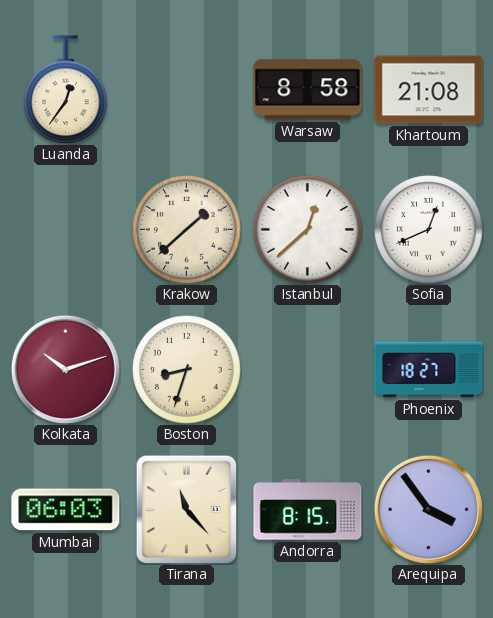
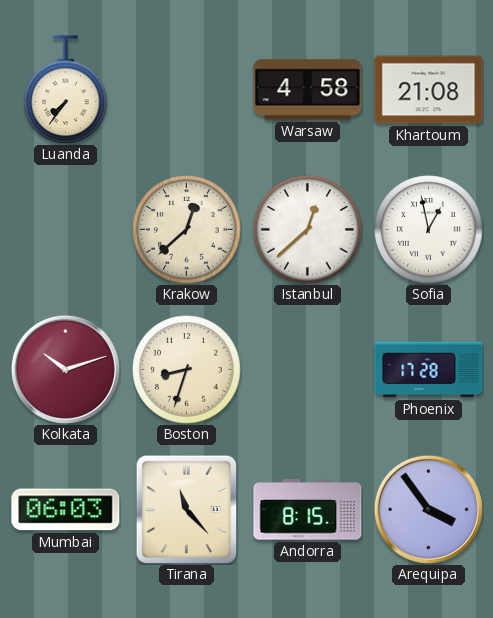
Luanda: 12:36 -> 7:36
Warsaw: 8:58 -> 4:58
Krakow: 1:38 -> 12:38
Sofia: 12:41 -> 12:58
Phoenix: 18:27 -> 17:28
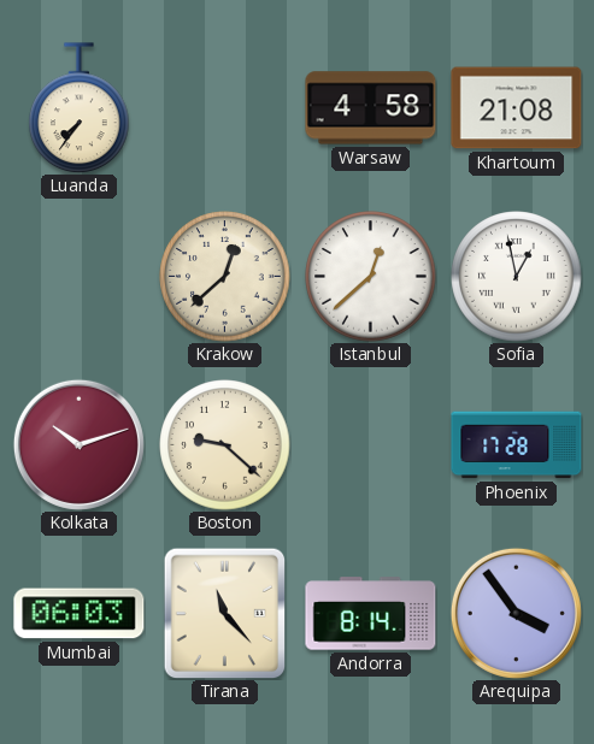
Boston: 8:33 -> 9:22
Andorra: 8:15 -> 8:14
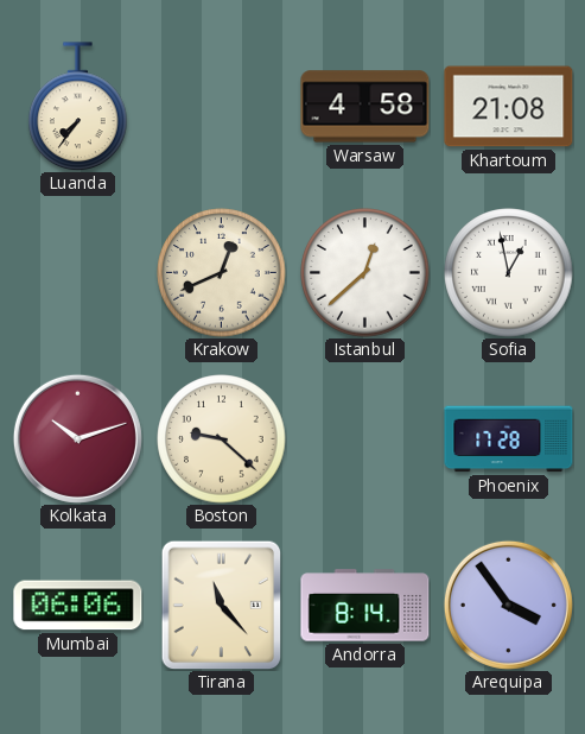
Krakow: 12:38 -> 12:41
Mumbai: 06:03 -> 06:06
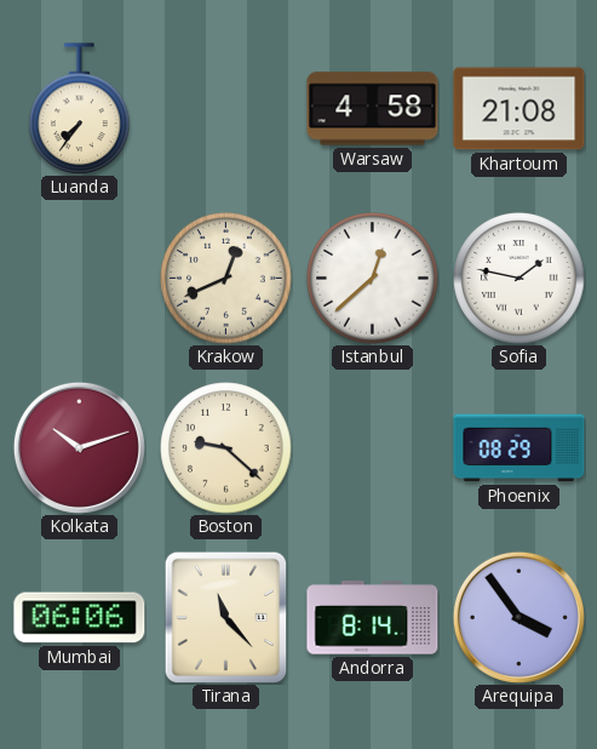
Sofia: 12:58 -> 1:47
Phoenix: 17:28 -> 08:29
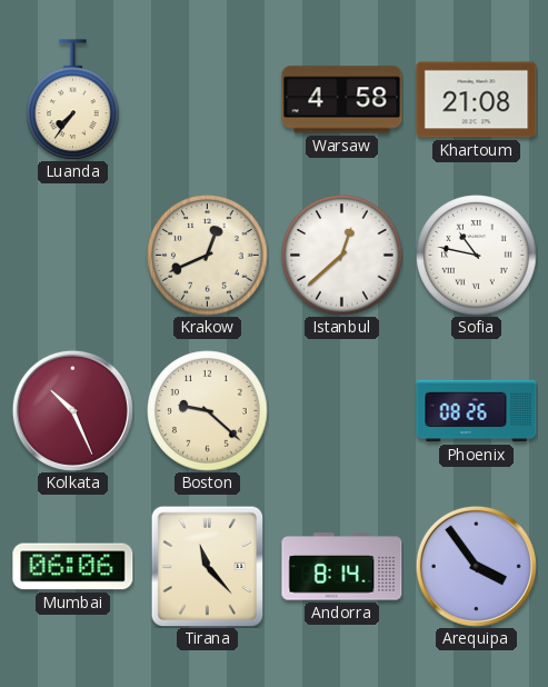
Sofia: 1:47 -> 10:47
Kolkata: 10:12 -> 10:26
Phoenix: 08:29 -> 08:26
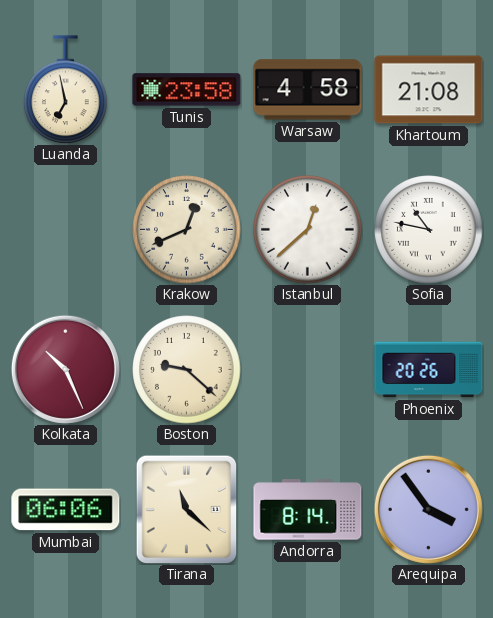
Luanda: 7:36 -> 6:58
Tunis: none -> 23:58
Phoenix: 08:26 -> 20:26
Tirana: 11:23 -> 11:22
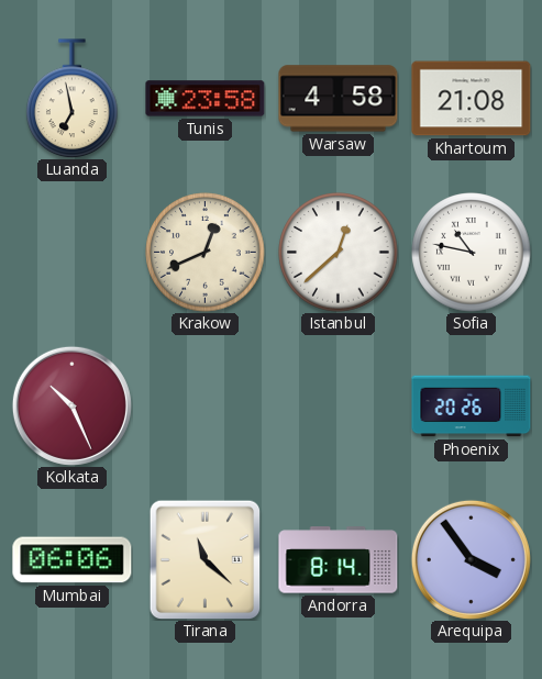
Boston: 9:22 -> none
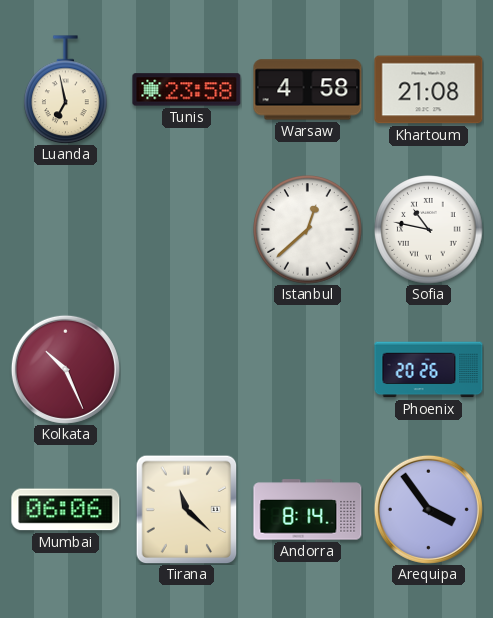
Krakow: 12:41 -> none
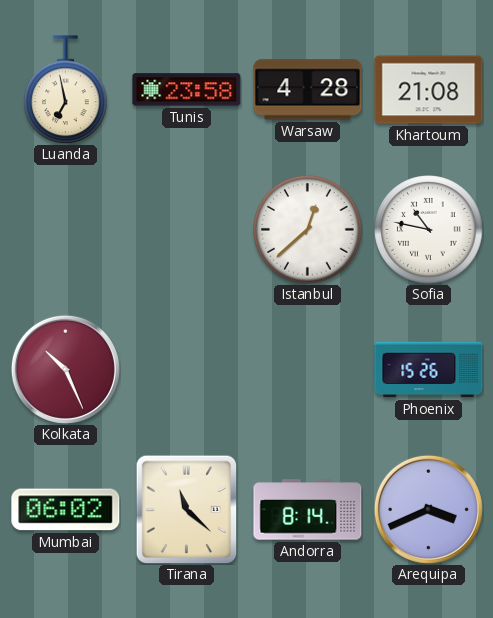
Warsaw: 4:58 -> 4:28
Phoenix: 20:26 -> 15:26
Mumbai: 06:06 -> 06:02
Arequipa: 3:54 -> 3:41
